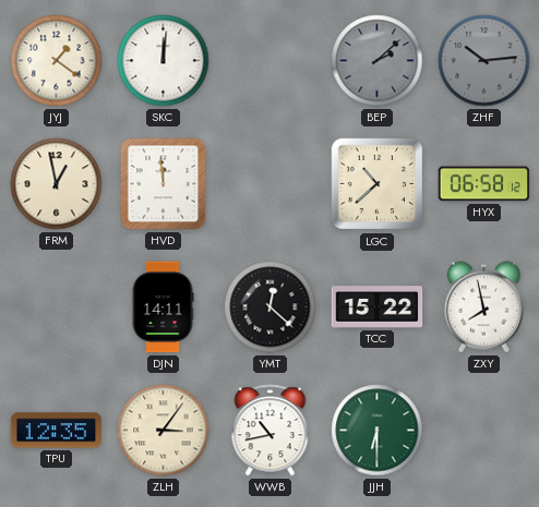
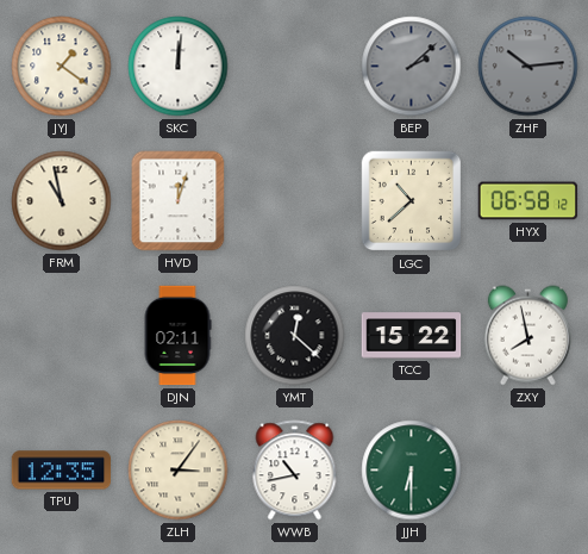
FRM: 12:58 -> 10:58
HVD: 11:59 -> 12:03
DJN: 14:11 -> 02:11
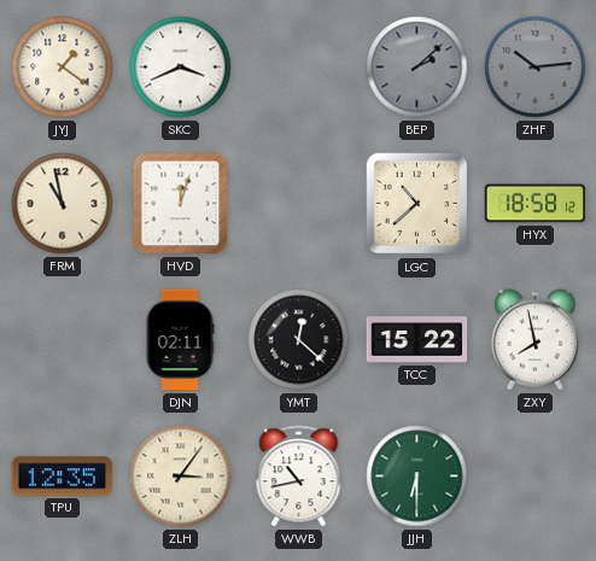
SKC: 12:01 -> 3:41
HYX: 06:58 -> 18:58
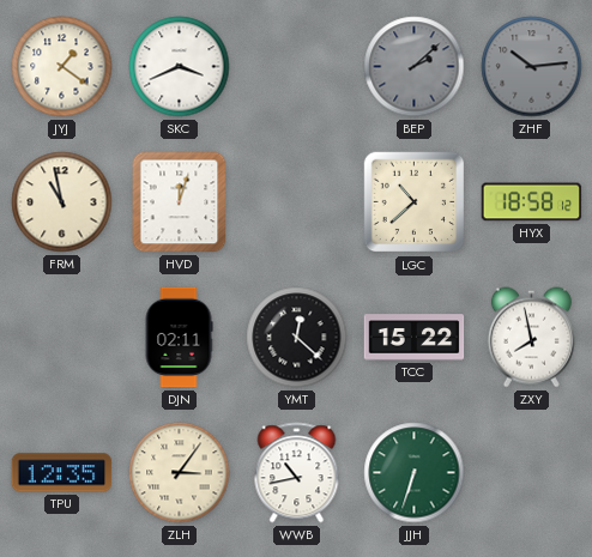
JJH: 6:30 -> 6:33
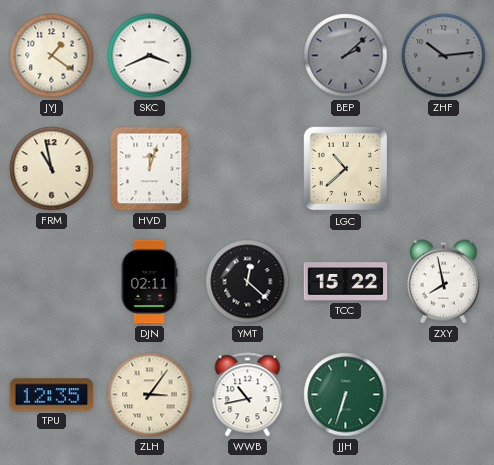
HYX: 18:58 -> none
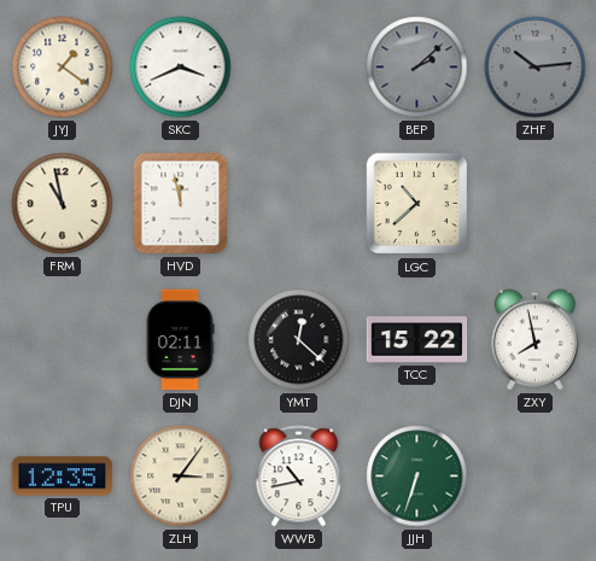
HVD: 12:03 -> 11:58
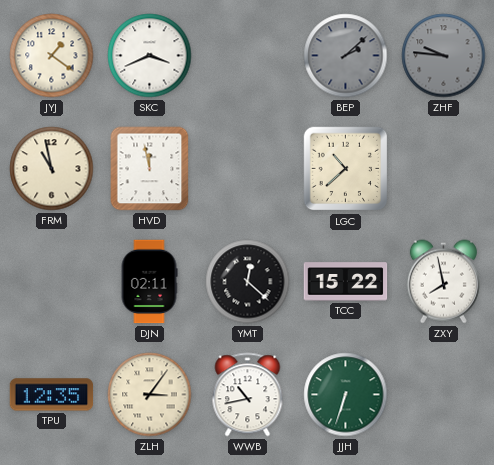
ZHF: 10:14 -> 9:46
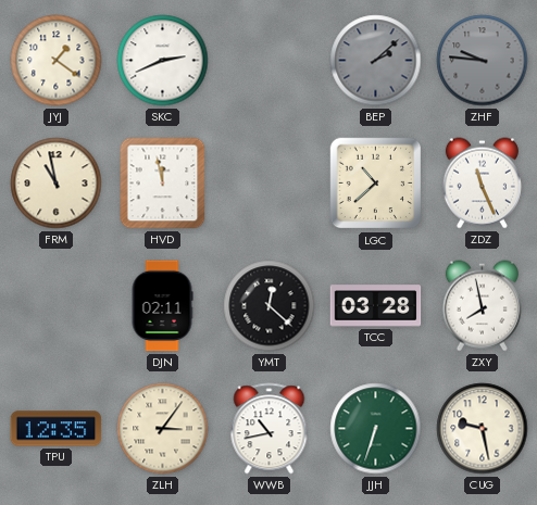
SKC: 3:41 -> 2:41
ZDZ: none -> 11:26
TCC: 15:22 -> 03:28
CUG: none -> 9:28
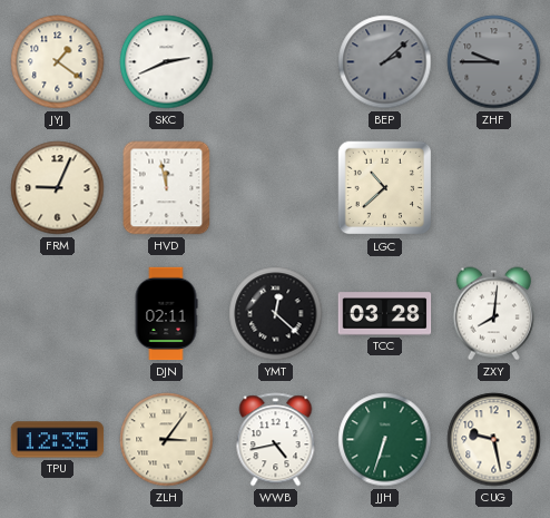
ZHF: 9:46 -> 9:45
FRM: 10:58 -> 9:04
ZDZ: 11:26 -> none
ZXY: 7:58 -> 8:01
WWB: 10:43 -> 4:43
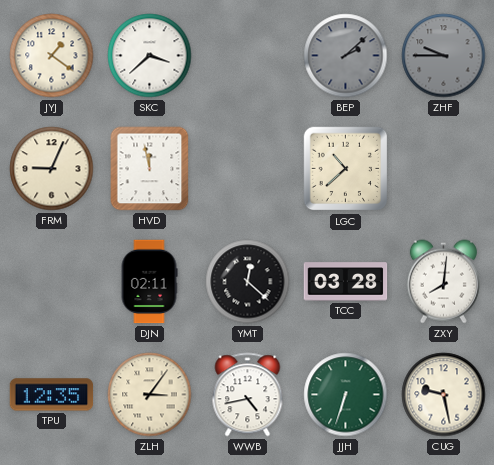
SKC: 2:41 -> 3:38
